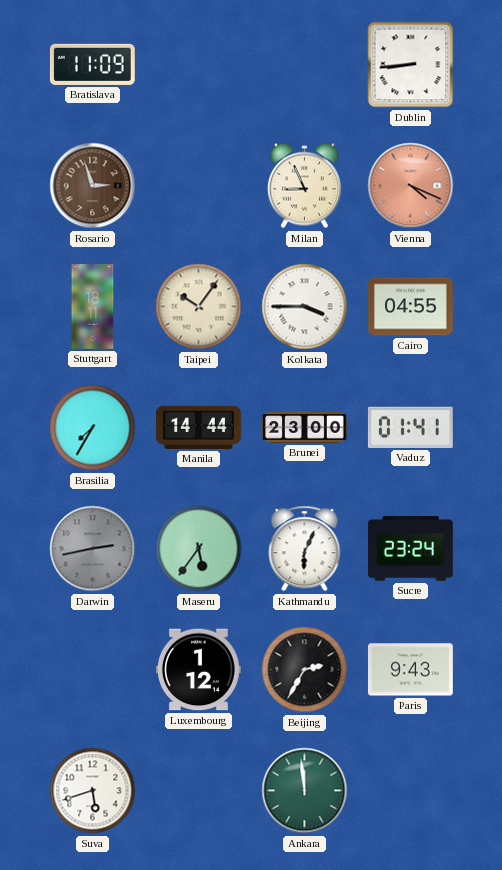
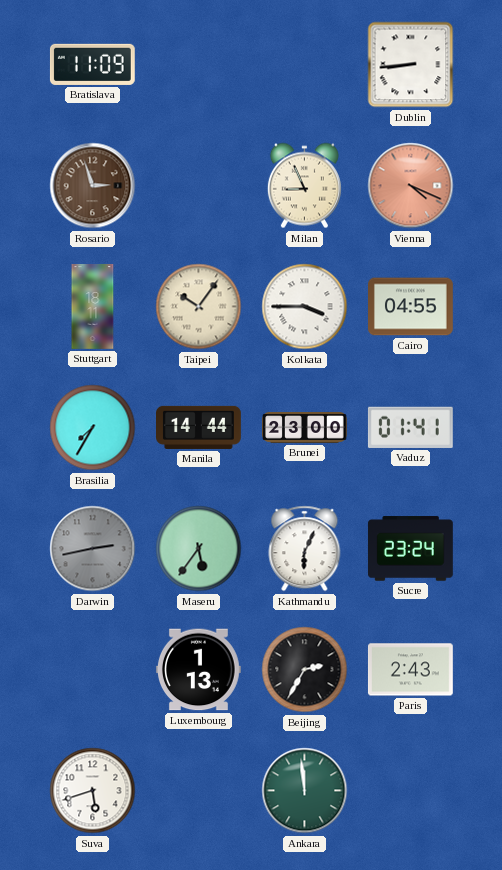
Luxembourg: 1:12 -> 1:13
Paris: 9:43 -> 2:43
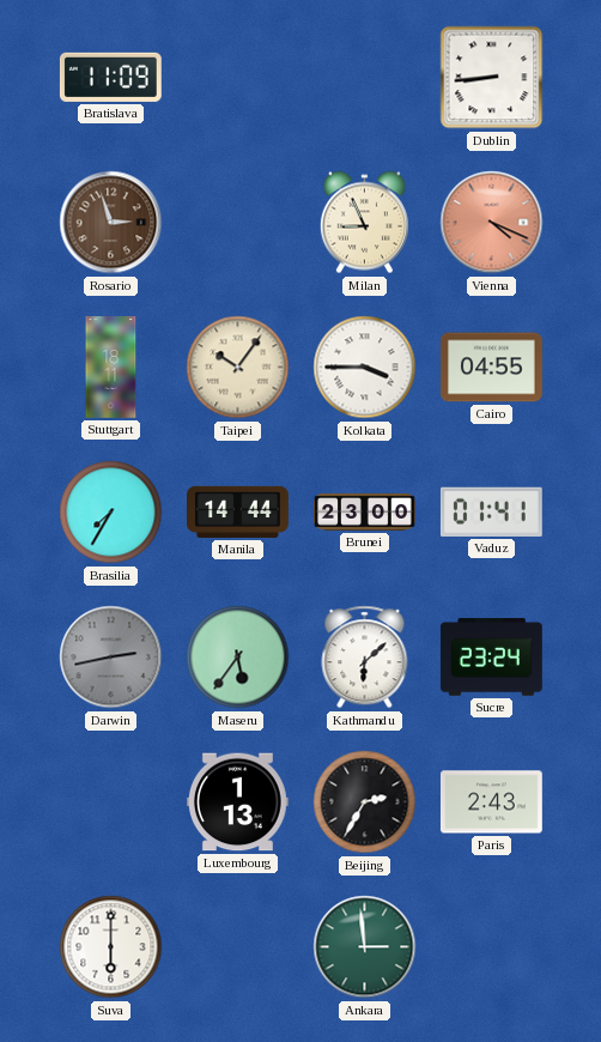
Kathmandu: 6:04 -> 6:08
Suva: 5:42 -> 6:00
Ankara: 11:59 -> 2:59
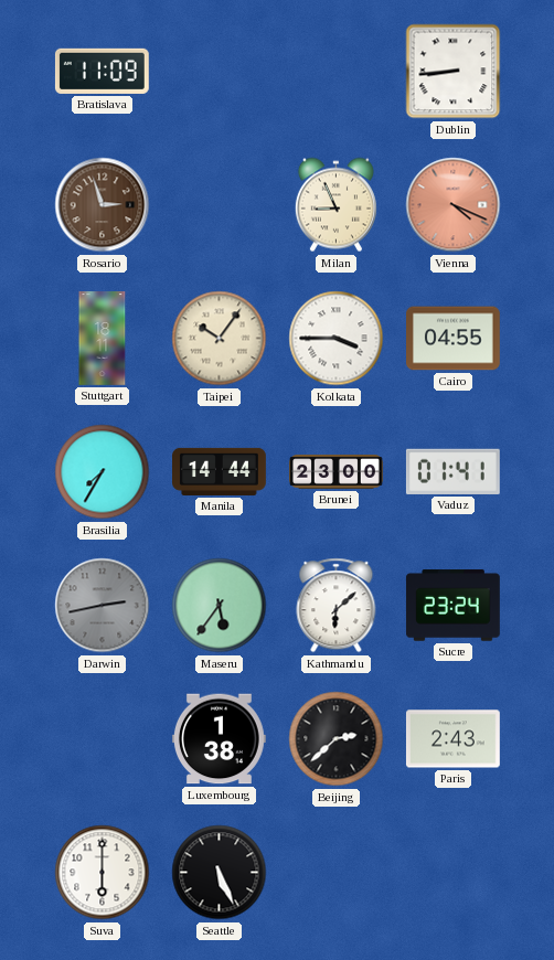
Luxembourg: 1:13 -> 1:38
Beijing: 2:35 -> 2:38
Seattle: none -> 5:26
Ankara: 2:59 -> none
